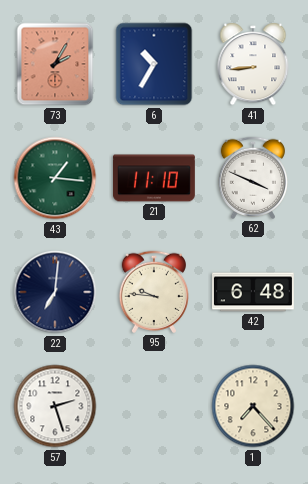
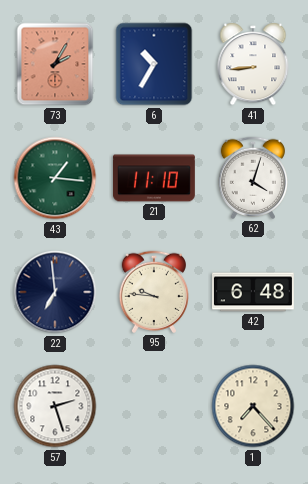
62: 3:49 -> 4:03
22: 7:01 -> 6:59
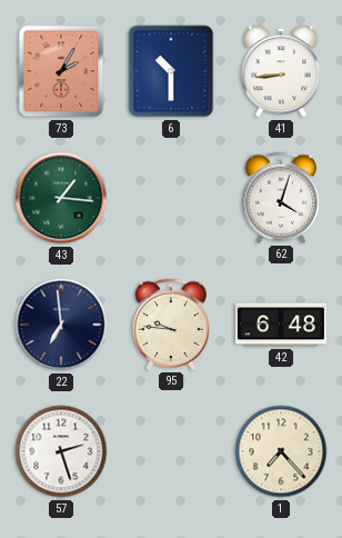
6: 10:35 -> 10:30
21: 11:10 -> none
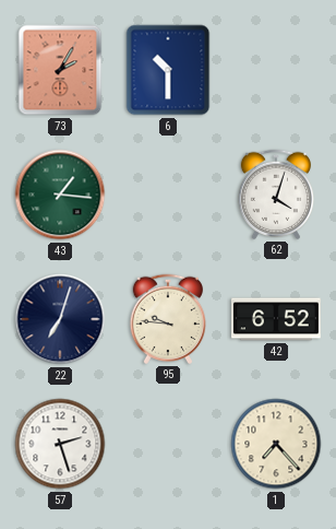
41: 8:44 -> none
22: 6:59 -> 7:03
42: 6:48 -> 6:52
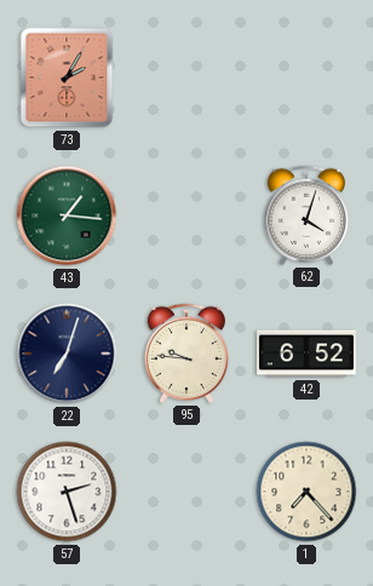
6: 10:30 -> none
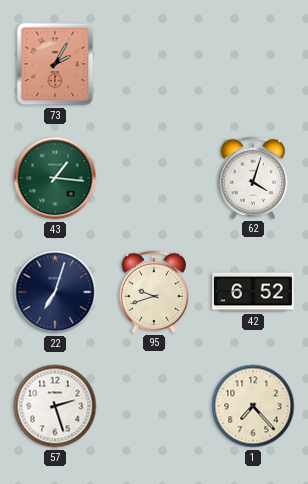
95: 9:46 -> 9:42
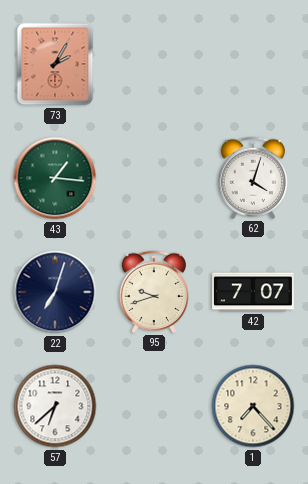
42: 6:52 -> 7:07
57: 2:27 -> 6:38
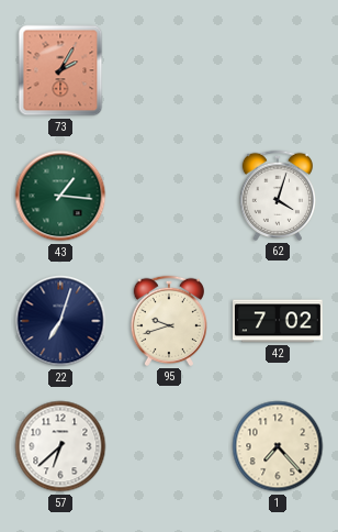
42: 7:07 -> 7:02
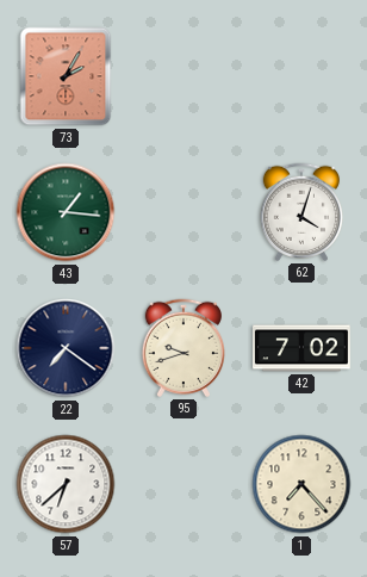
22: 7:03 -> 7:21
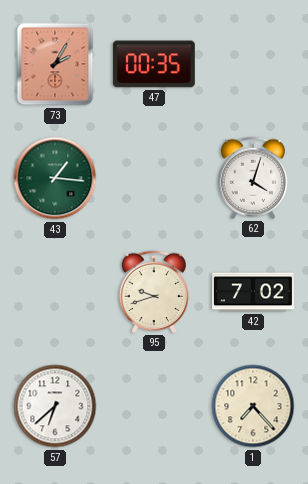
47: none -> 00:35
22: 7:21 -> none
